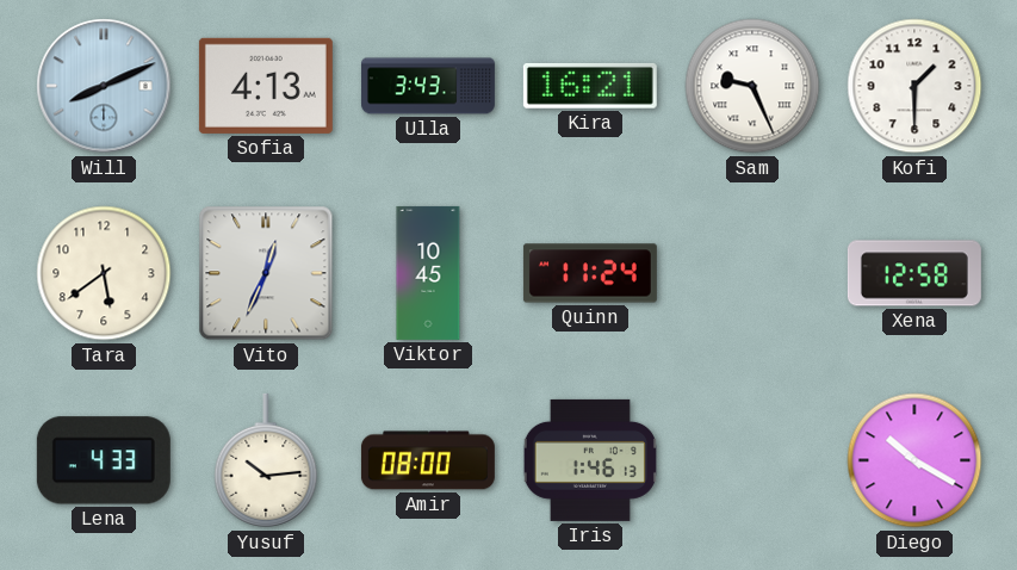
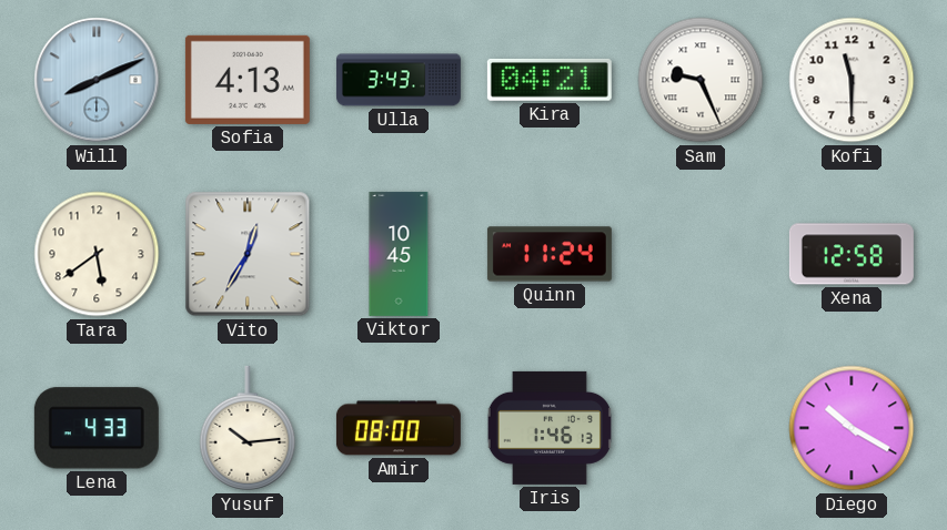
Kira: 16:21 -> 04:21
Kofi: 1:30 -> 11:30
Vito: 12:34 -> 12:35
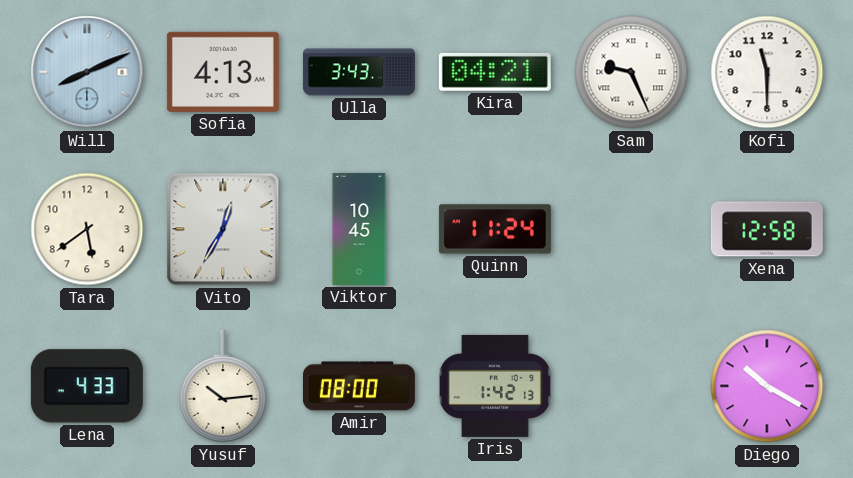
Iris: 1:46 -> 1:42
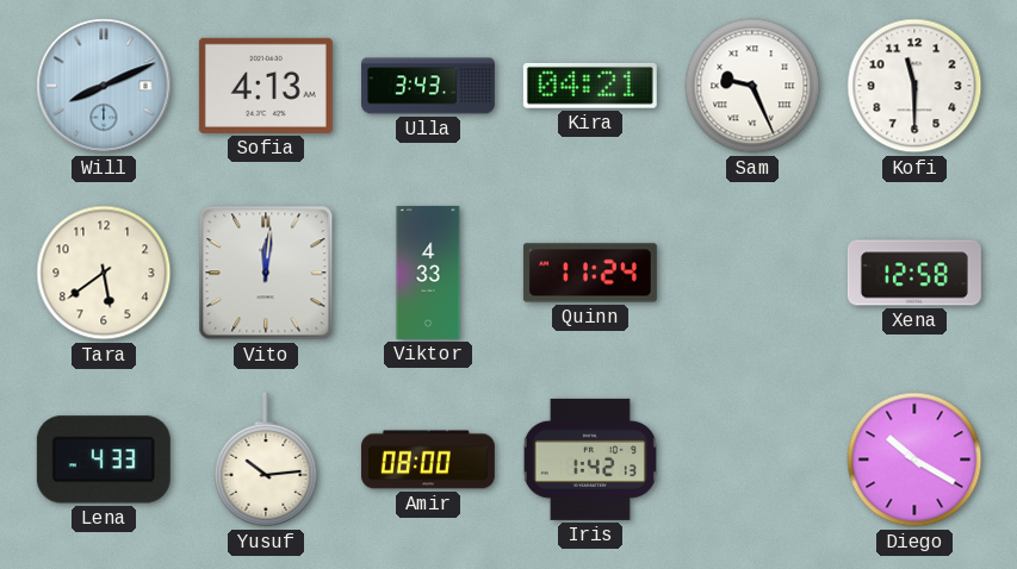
Vito: 12:35 -> 12:01
Viktor: 10:45 -> 4:33
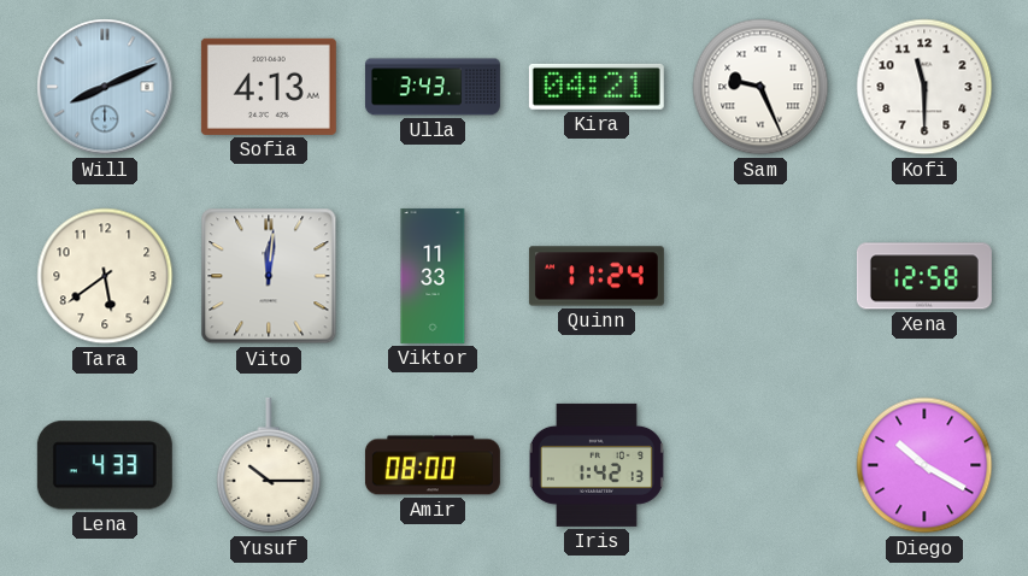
Viktor: 4:33 -> 11:33
Yusuf: 10:14 -> 10:15
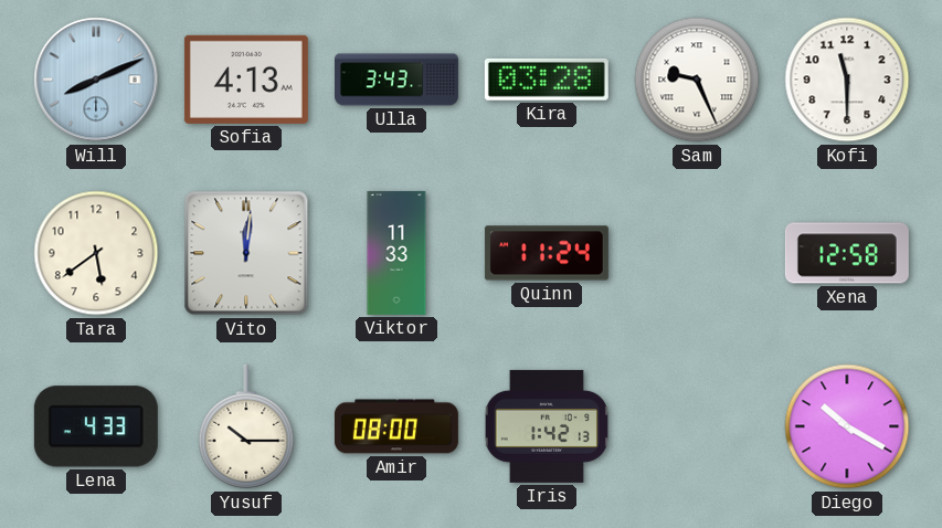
Kira: 04:21 -> 03:28
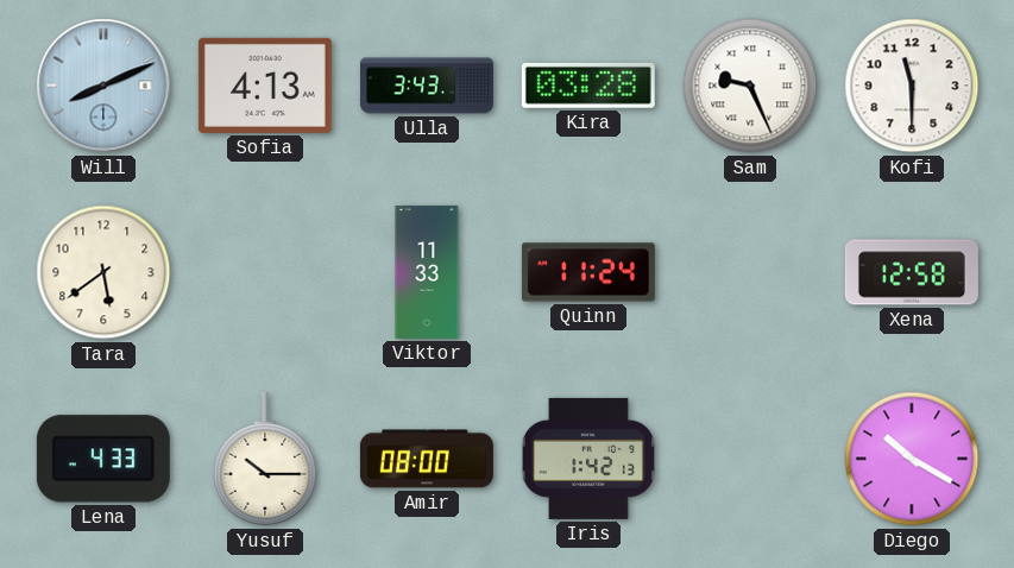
Vito: 12:01 -> none
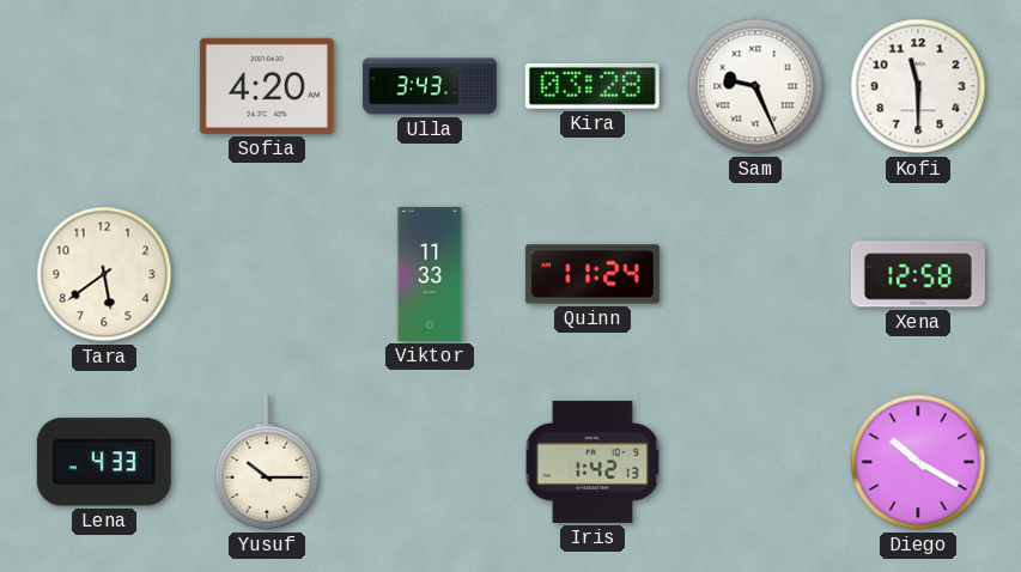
Will: 8:11 -> none
Sofia: 4:13 -> 4:20
Amir: 08:00 -> none
